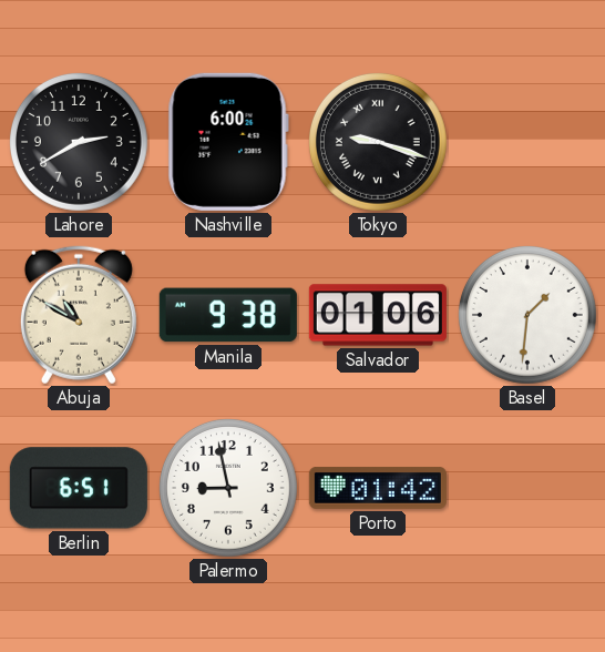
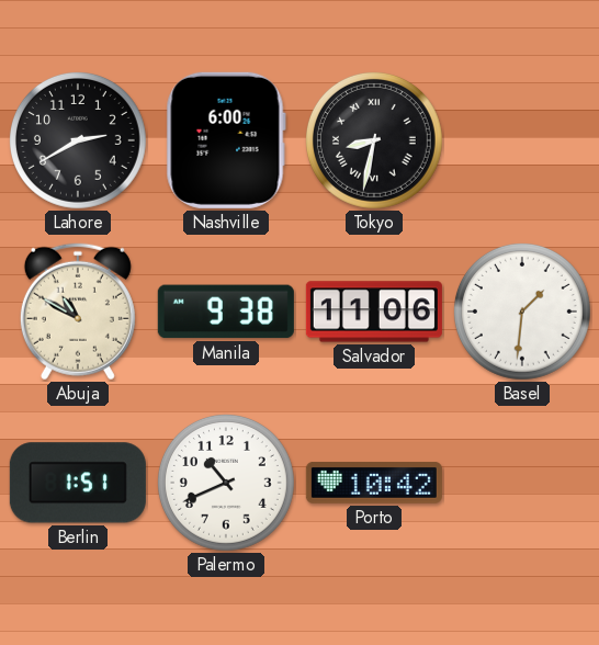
Tokyo: 9:18 -> 8:32
Salvador: 01:06 -> 11:06
Berlin: 6:51 -> 1:51
Palermo: 8:58 -> 10:41
Porto: 01:42 -> 10:42
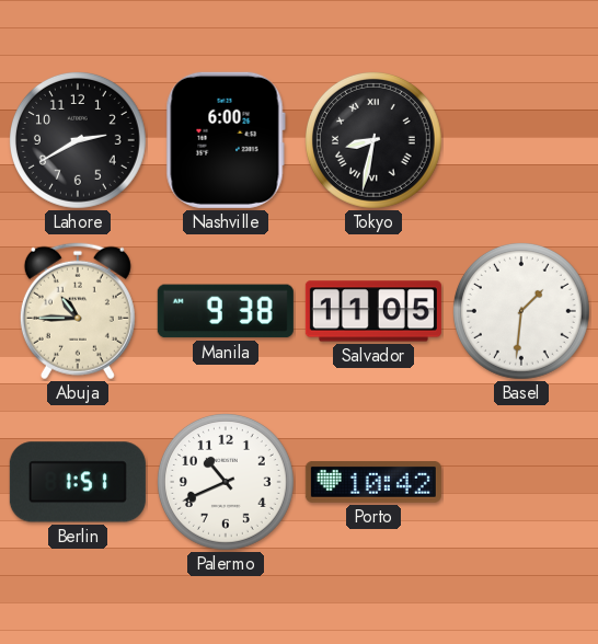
Abuja: 10:50 -> 10:45
Salvador: 11:06 -> 11:05
